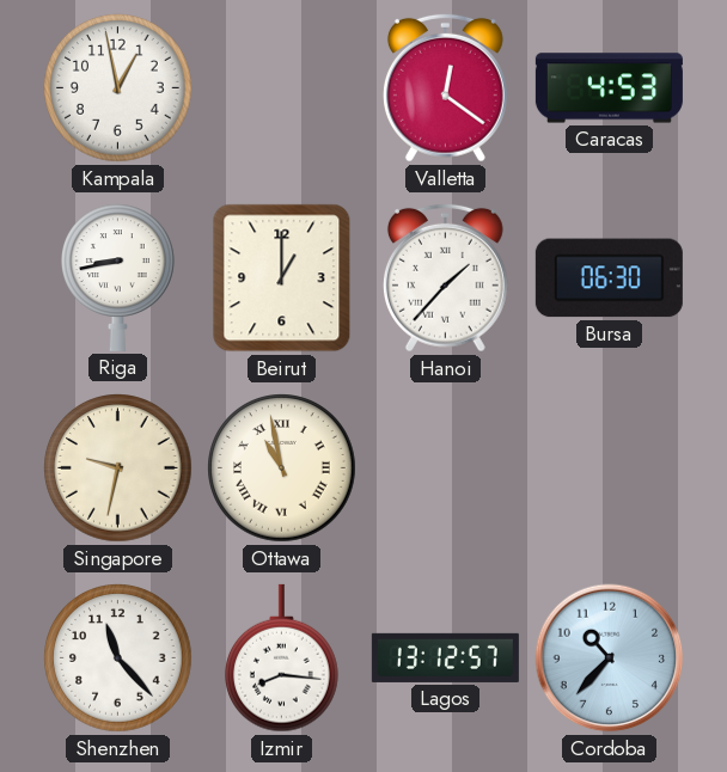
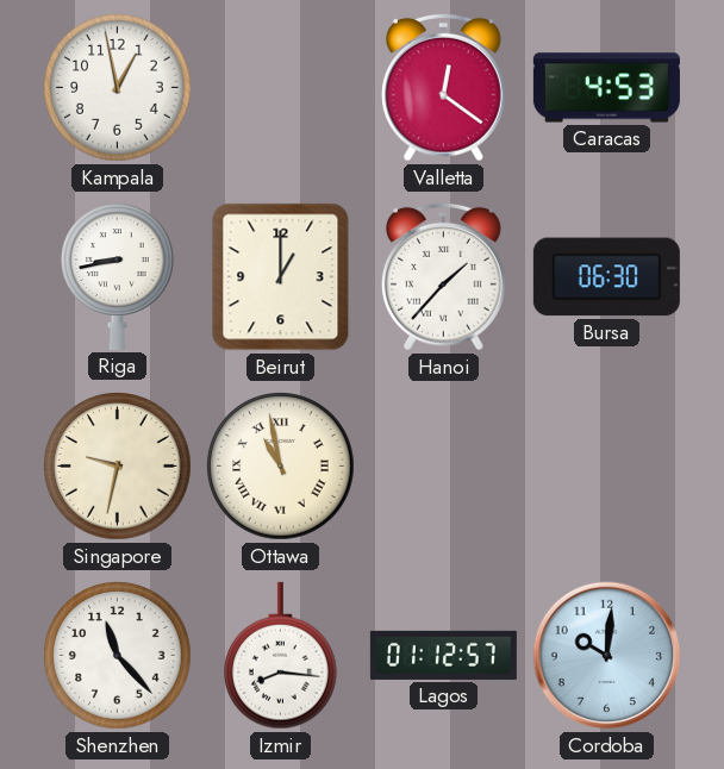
Lagos: 13:12 -> 01:12
Cordoba: 10:37 -> 10:01
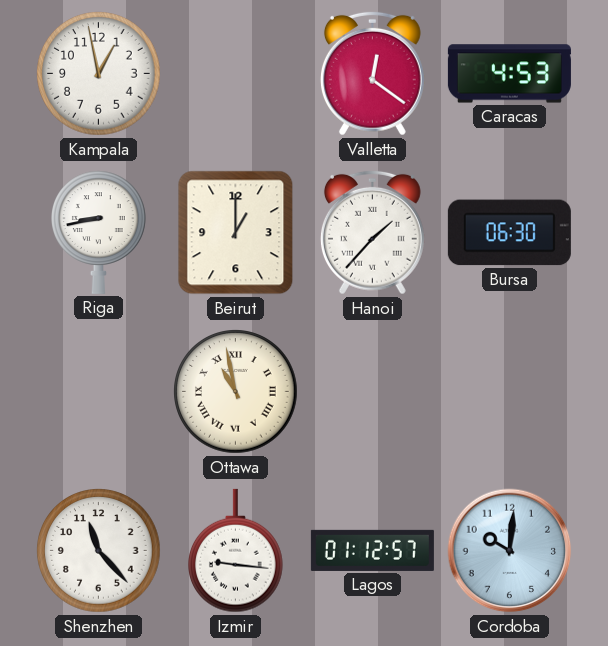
Singapore: 9:32 -> none
Izmir: 8:16 -> 9:16
